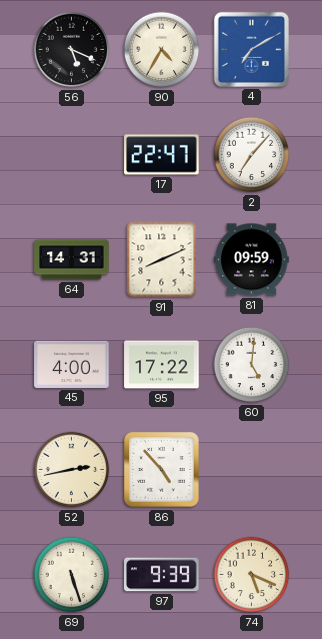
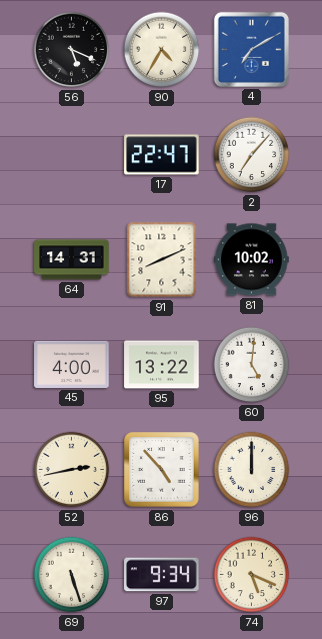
81: 09:59 -> 10:02
95: 17:22 -> 13:22
96: none -> 12:00
97: 9:39 -> 9:34
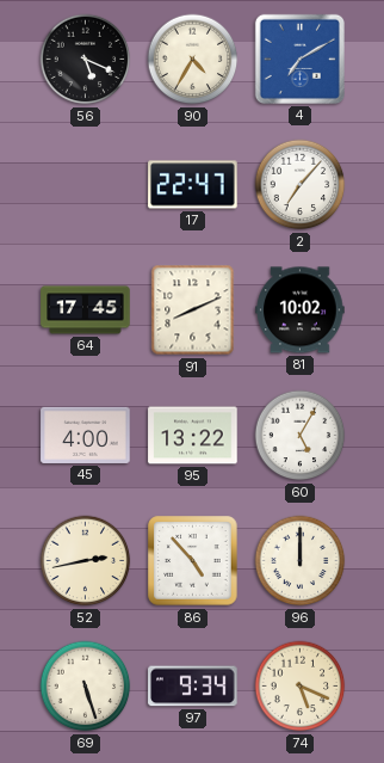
64: 14:31 -> 17:45
60: 5:01 -> 5:05
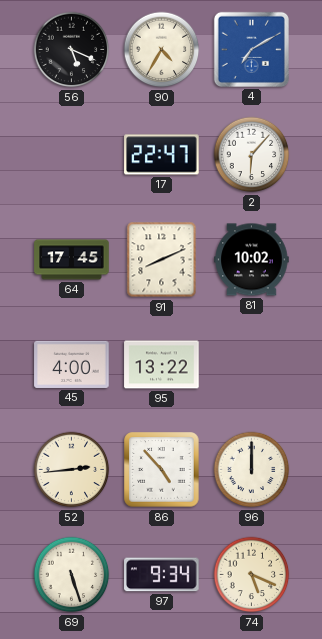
2: 7:07 -> 6:07
60: 5:05 -> none
52: 2:43 -> 2:44
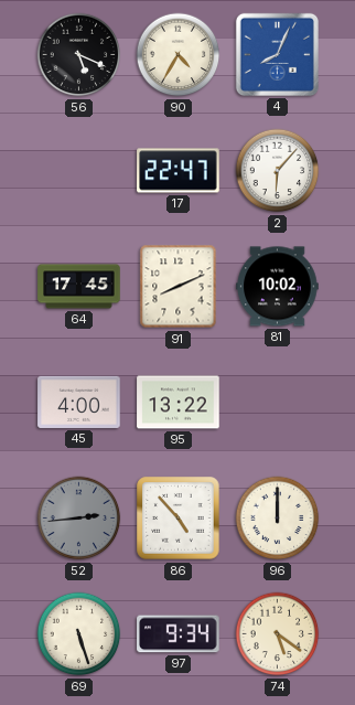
4: 7:10 -> 8:04
52 dial: cream -> grey
74: 5:19 -> 5:21
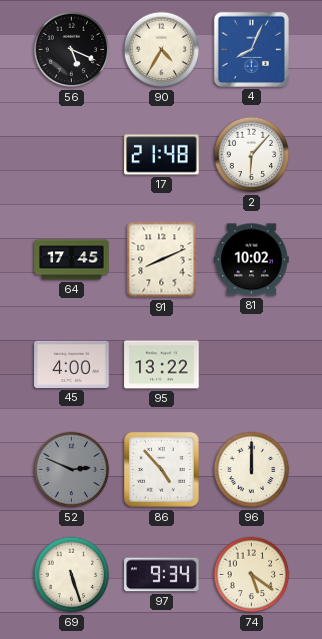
17: 22:47 -> 21:48
52: 2:44 -> 2:49
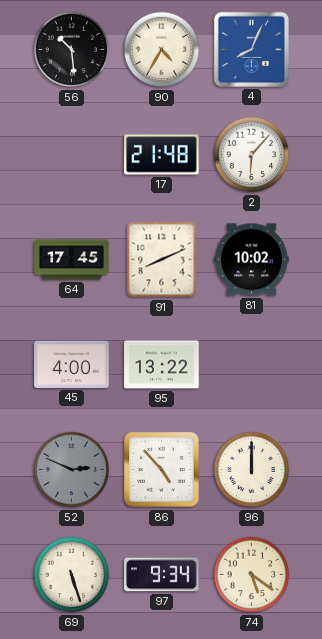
56: 5:19 -> 10:29
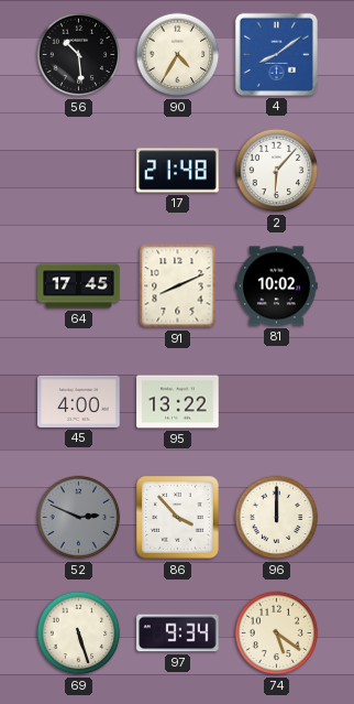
4: 8:04 -> 8:09
86: 4:53 -> 3:53
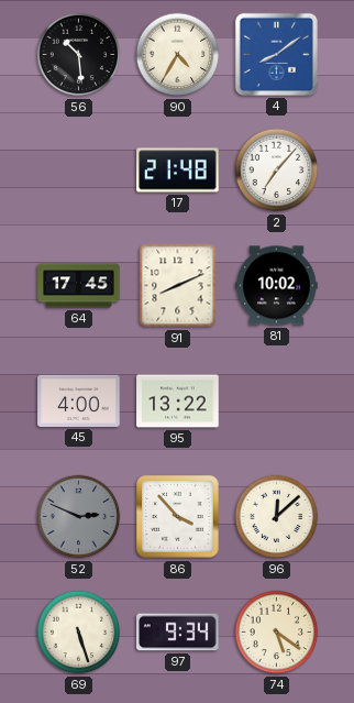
2: 6:07 -> 7:07
96: 12:00 -> 12:08
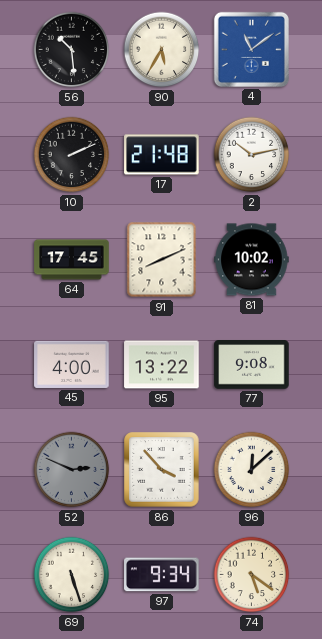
90: 4:35 -> 5:35
4: 8:09 -> 11:09
10: none -> 2:11
2: 7:07 -> 10:13
77: none -> 9:08
